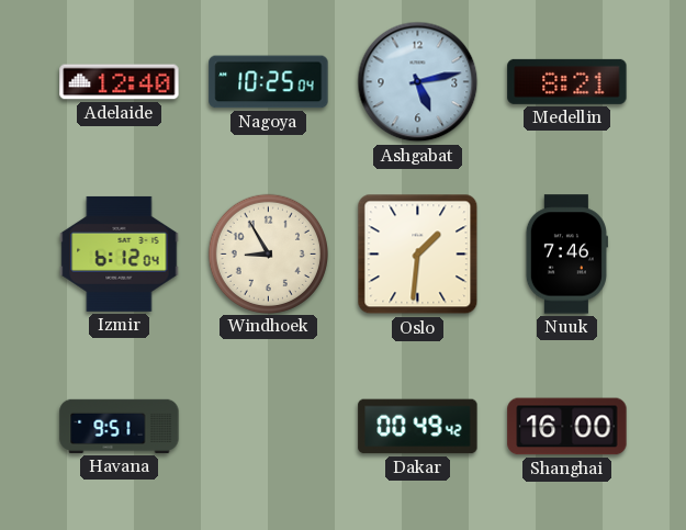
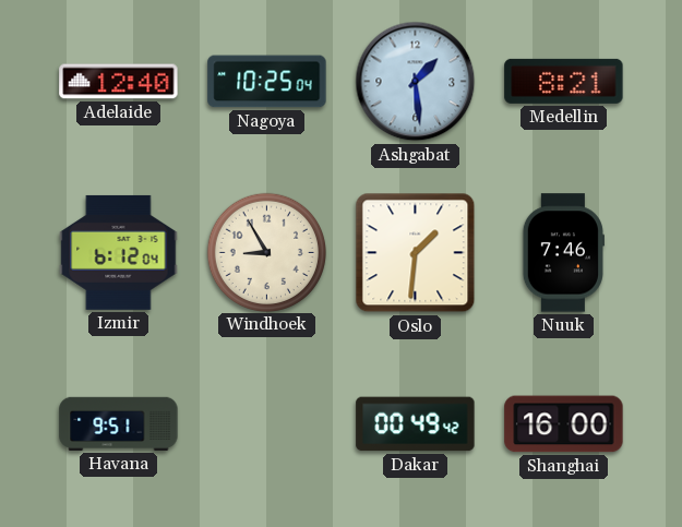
Ashgabat: 5:13 -> 1:29
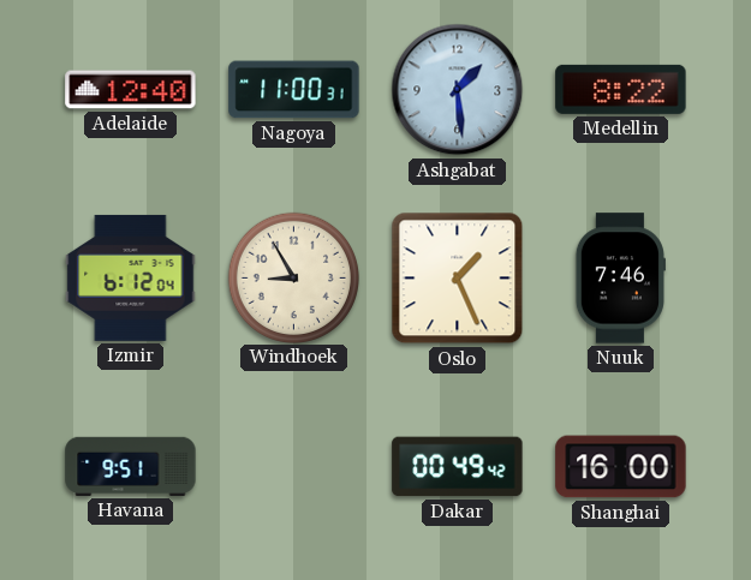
Nagoya: 10:25 -> 11:00
Medellin: 8:21 -> 8:22
Oslo: 1:31 -> 1:26
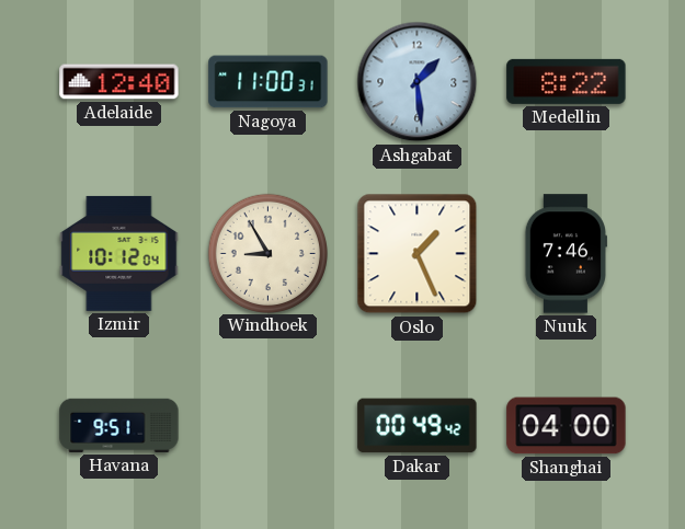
Izmir: 6:12 -> 10:12
Shanghai: 16:00 -> 04:00
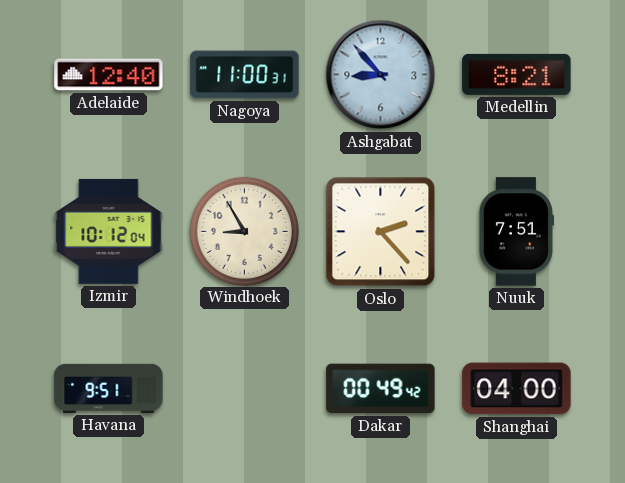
Ashgabat: 1:29 -> 8:53
Medellin: 8:22 -> 8:21
Oslo: 1:26 -> 2:23
Nuuk: 7:46 -> 7:51
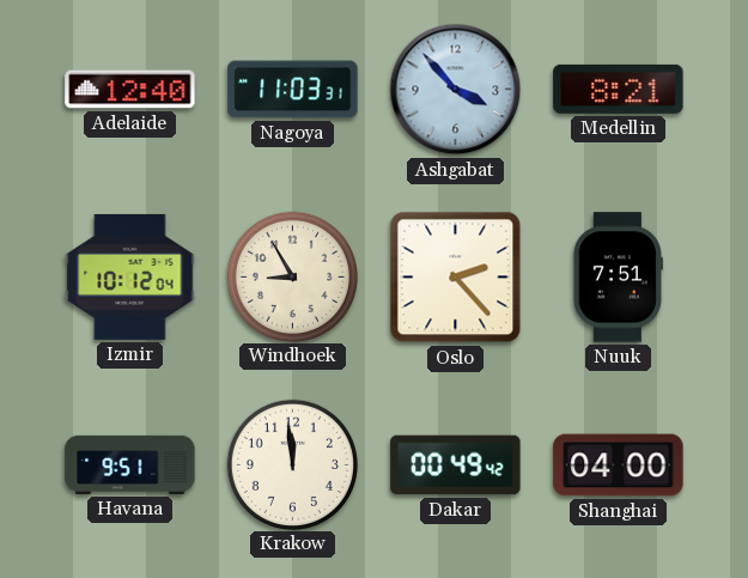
Nagoya: 11:00 -> 11:03
Ashgabat: 8:53 -> 3:53
Krakow: none -> 11:59
